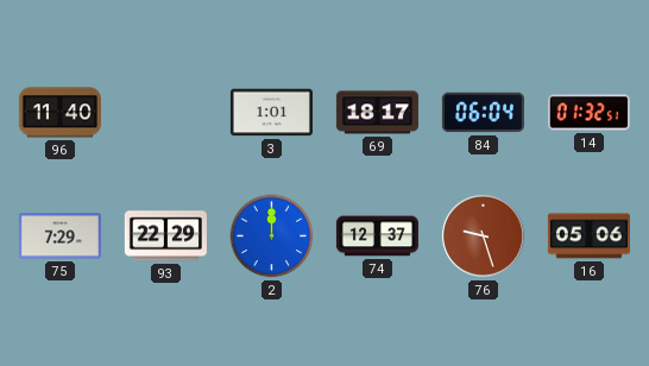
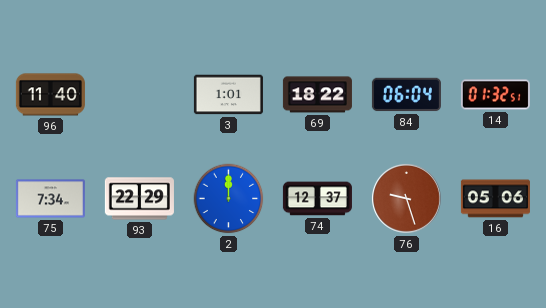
69: 18:17 -> 18:22
75: 7:29 -> 7:34
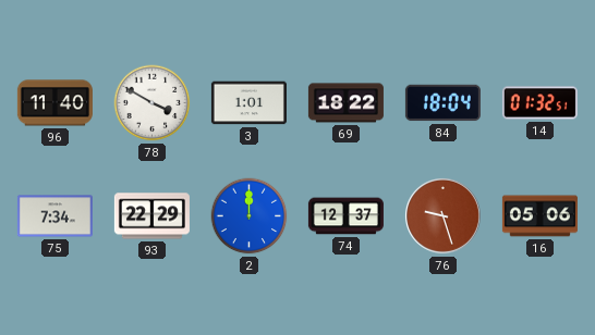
78: none -> 3:50
84: 06:04 -> 18:04
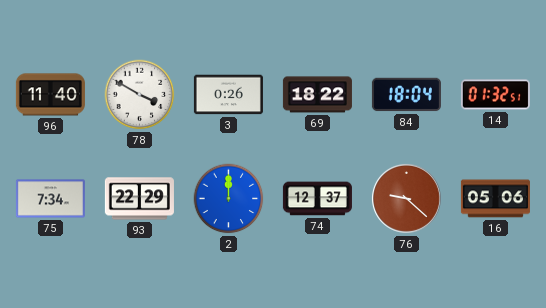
3: 1:01 -> 0:26
76: 9:27 -> 9:22
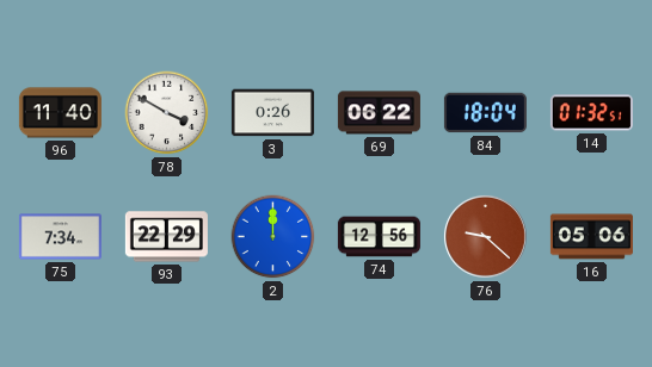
69: 18:22 -> 06:22
74: 12:37 -> 12:56
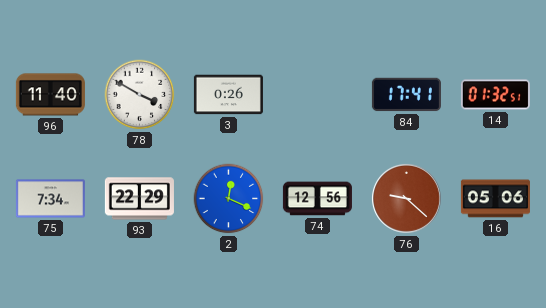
69: 06:22 -> none
84: 18:04 -> 17:41
2: 12:00 -> 12:19
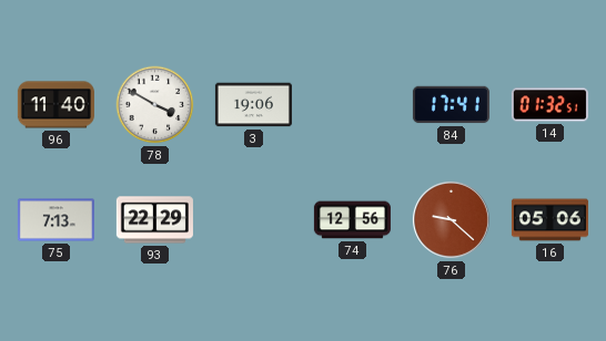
3: 0:26 -> 19:06
75: 7:34 -> 7:13
2: 12:19 -> none
